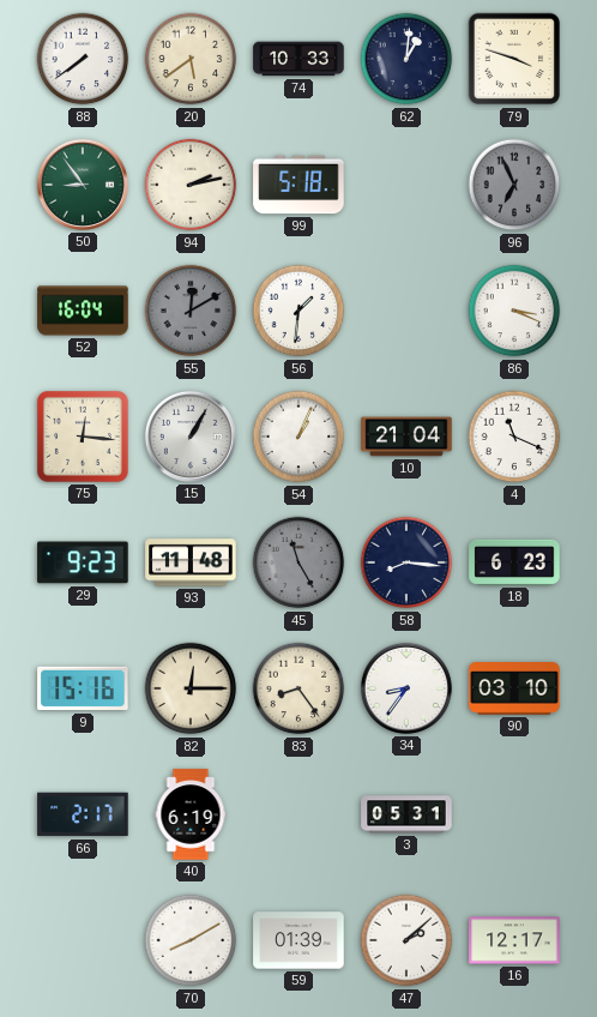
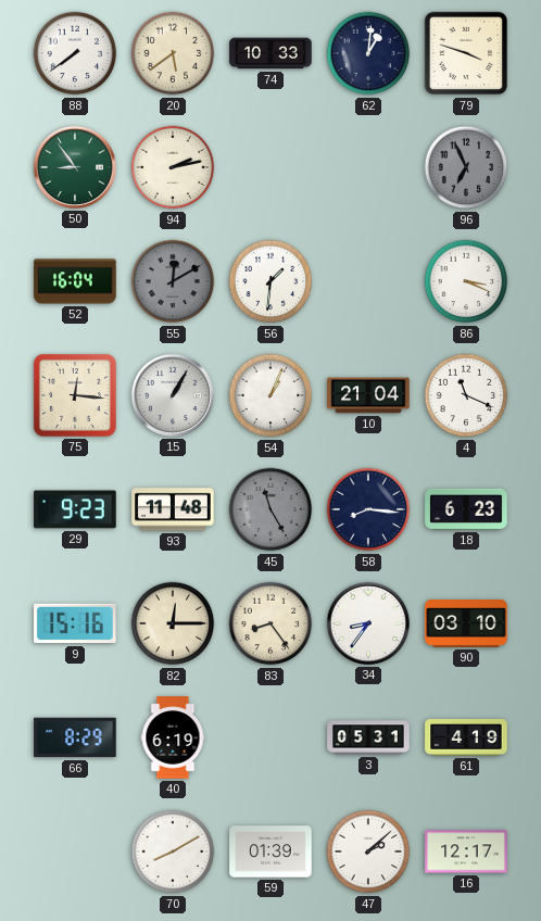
99: 5:18 -> none
66: 2:17 -> 8:29
61: none -> 4:19
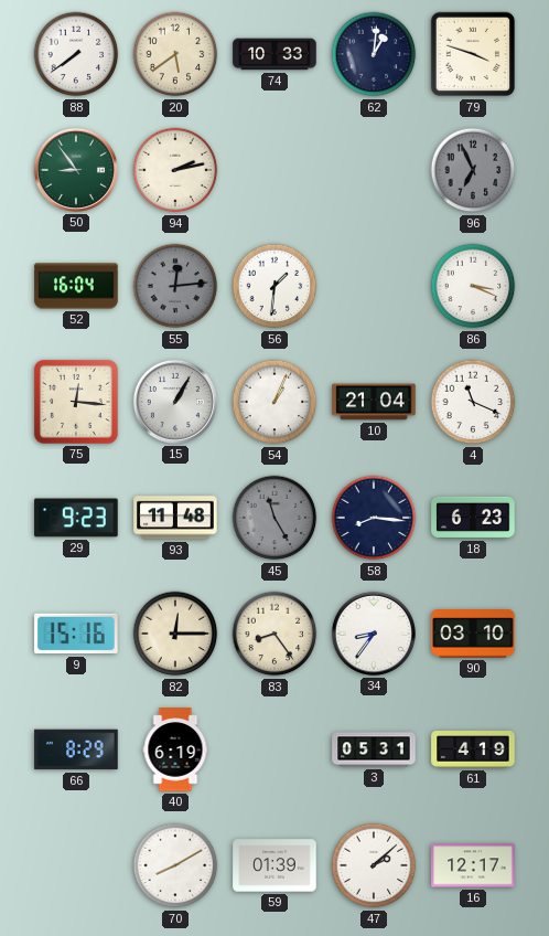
55: 12:10 -> 12:14
